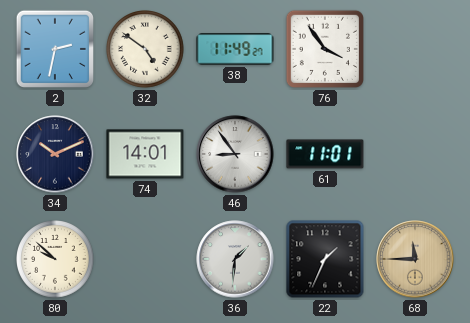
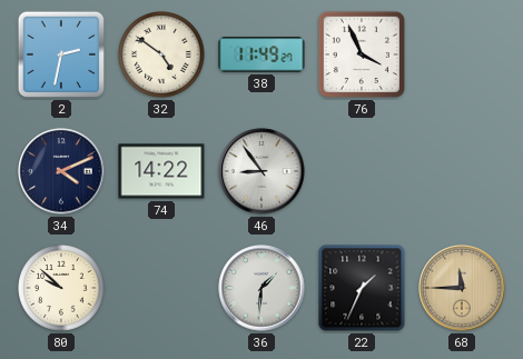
76: 3:54 -> 3:56
34: 10:11 -> 4:11
74: 14:01 -> 14:22
61: 11:01 -> none
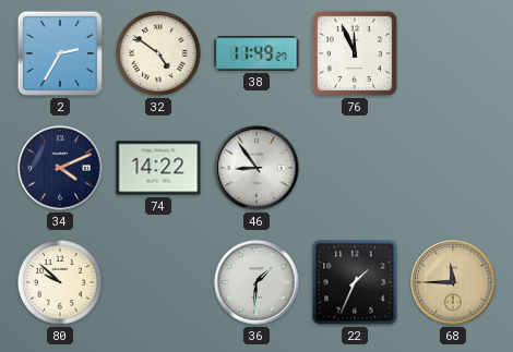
2: 2:32 -> 2:35
76: 3:56 -> 11:56
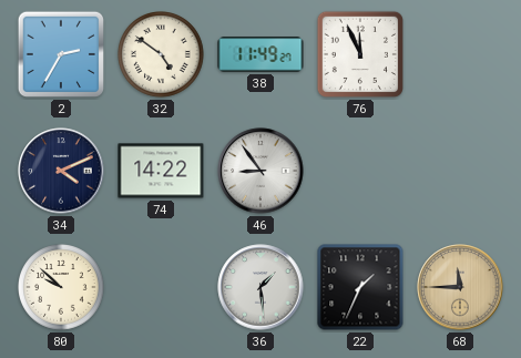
36: 1:31 -> 1:29
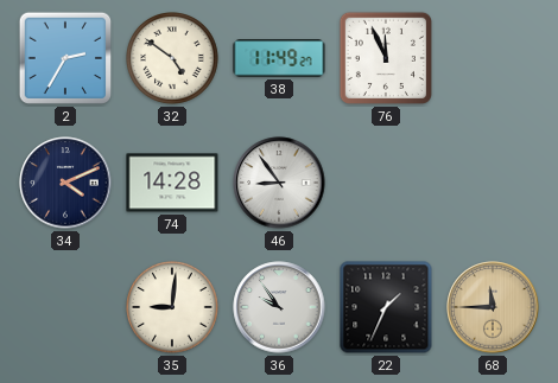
74: 14:22 -> 14:28
80: 9:52 -> none
35: none -> 9:01
36: 1:29 -> 9:54
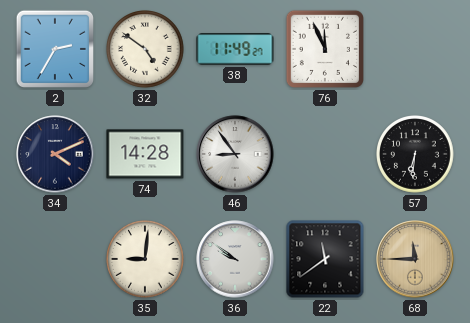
57: none -> 6:31
36: 9:54 -> 9:51
22: 1:34 -> 11:39
